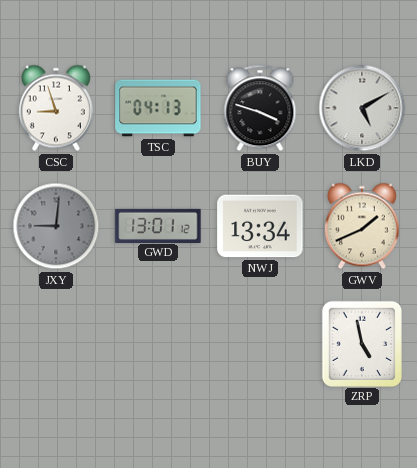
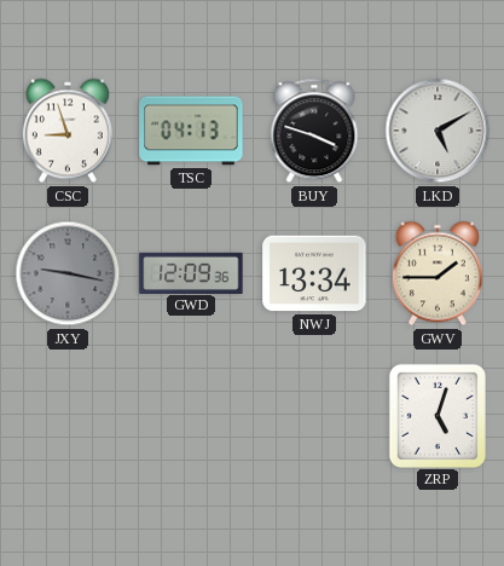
JXY: 9:01 -> 9:17
GWD: 13:01 -> 12:09
GWV: 1:41 -> 1:45
ZRP: 4:58 -> 5:03
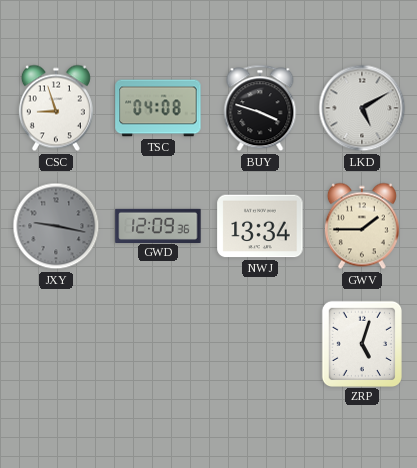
TSC: 04:13 -> 04:08
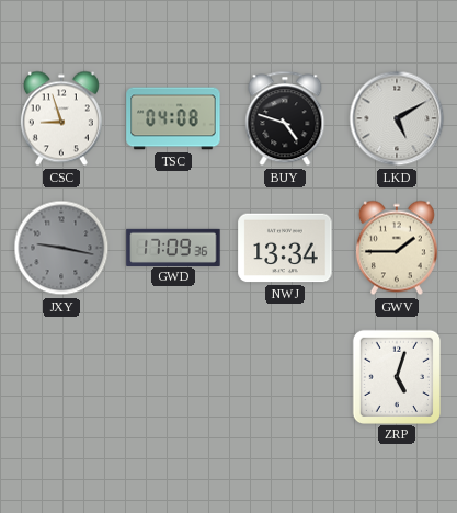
BUY: 3:48 -> 4:48
GWD: 12:09 -> 17:09
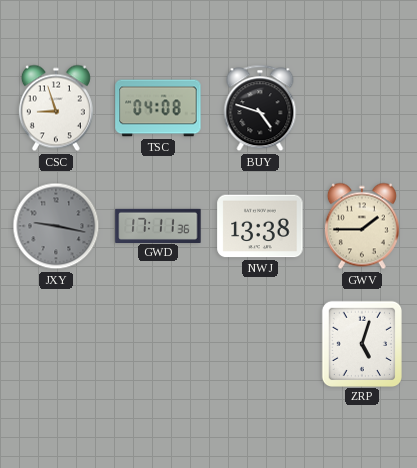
LKD: 5:10 -> none
GWD: 17:09 -> 17:11
NWJ: 13:34 -> 13:38
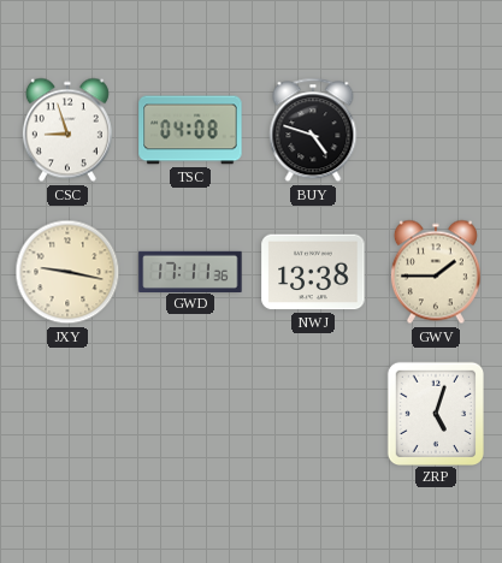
JXY dial: grey -> cream
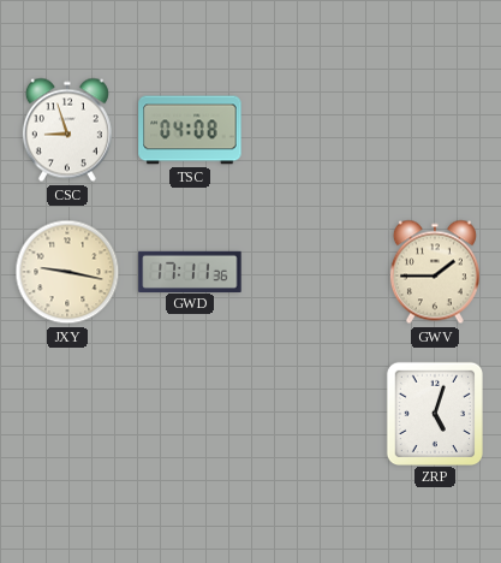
BUY: 4:48 -> none
NWJ: 13:38 -> none
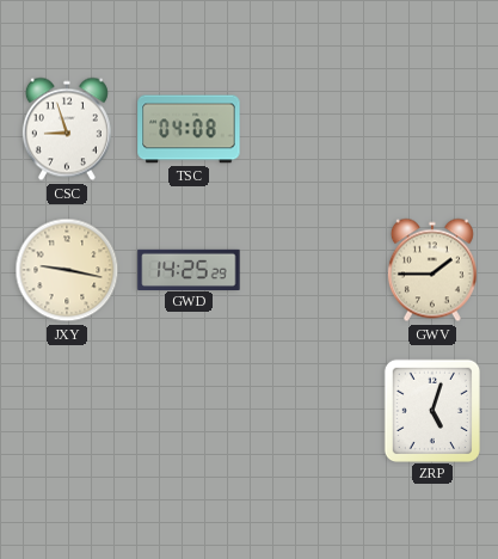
GWD: 17:11 -> 14:25
